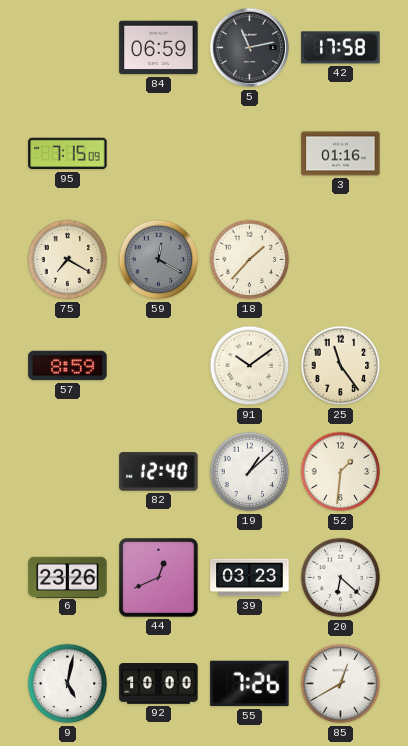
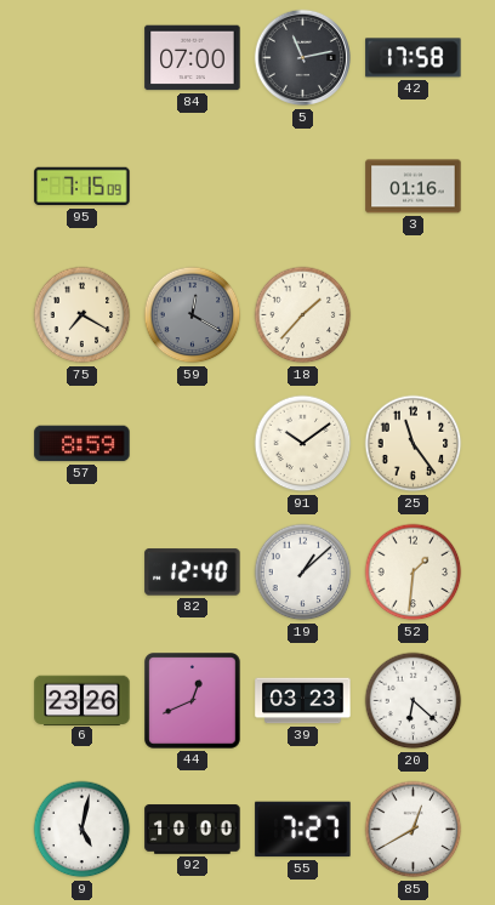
84: 06:59 -> 07:00
55: 7:26 -> 7:27
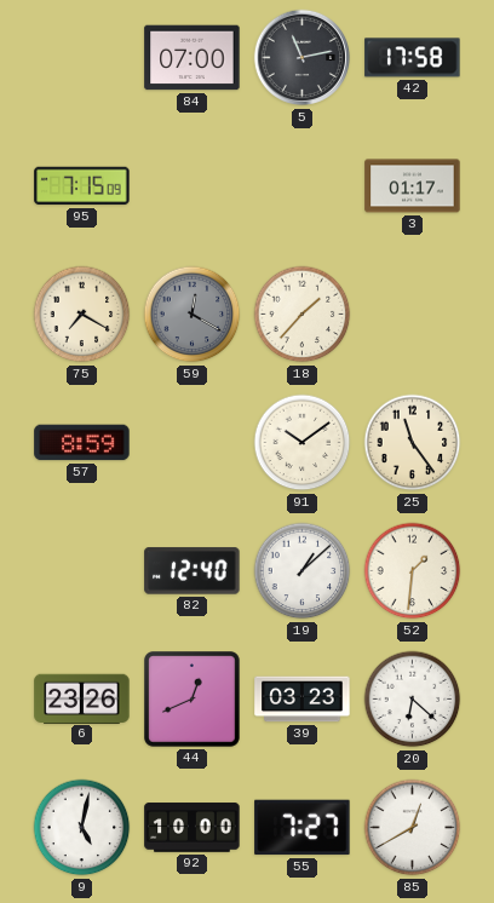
3: 01:16 -> 01:17
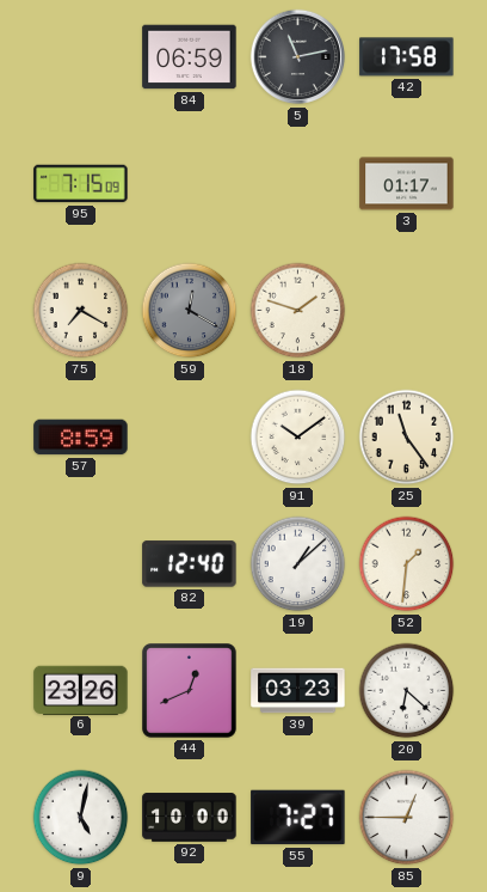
84: 07:00 -> 06:59
18: 1:37 -> 1:48
85: 12:40 -> 12:45
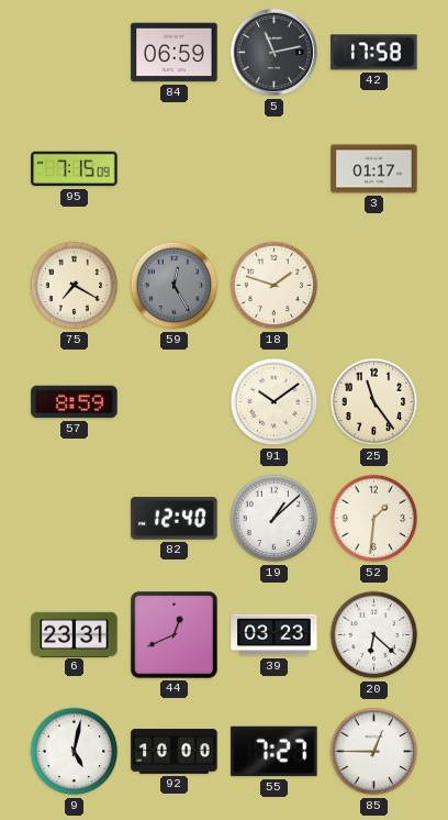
59: 12:20 -> 12:25
6: 23:26 -> 23:31
